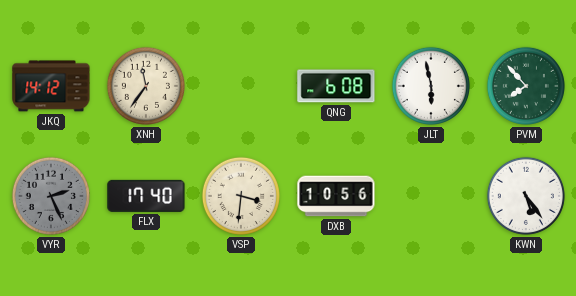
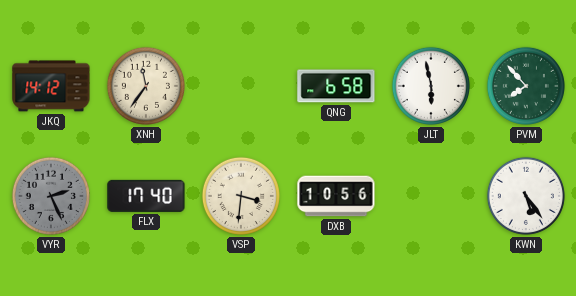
QNG: 6:08 -> 6:58
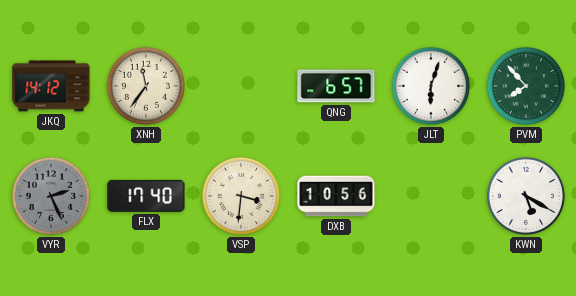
QNG: 6:58 -> 6:57
JLT: 5:58 -> 6:03
KWN: 5:24 -> 5:20
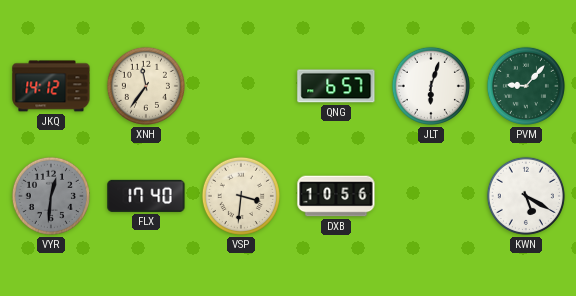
PVM: 7:53 -> 9:07
VYR: 2:26 -> 12:31
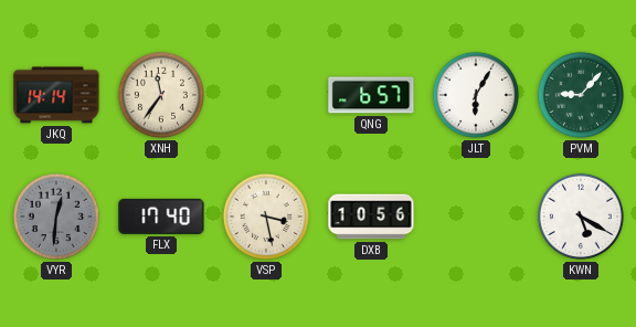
JKQ: 14:12 -> 14:14
JLT: 6:03 -> 6:05
VSP: 3:31 -> 3:28
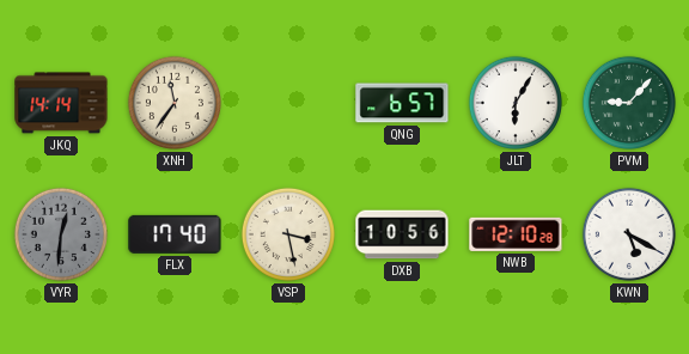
NWB: none -> 12:10
